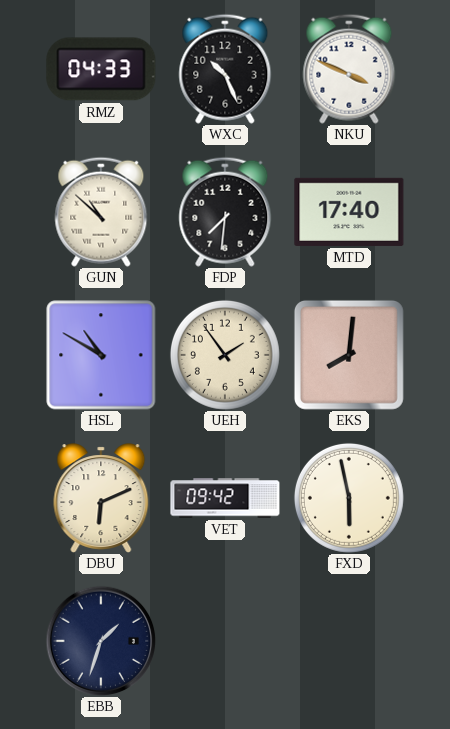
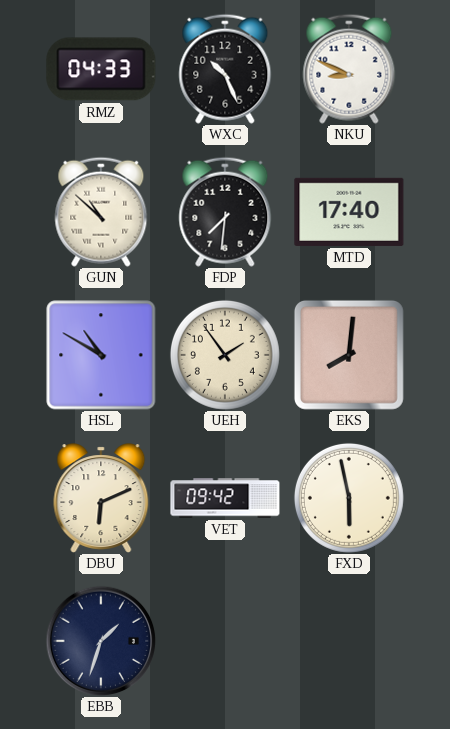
NKU: 3:49 -> 8:49
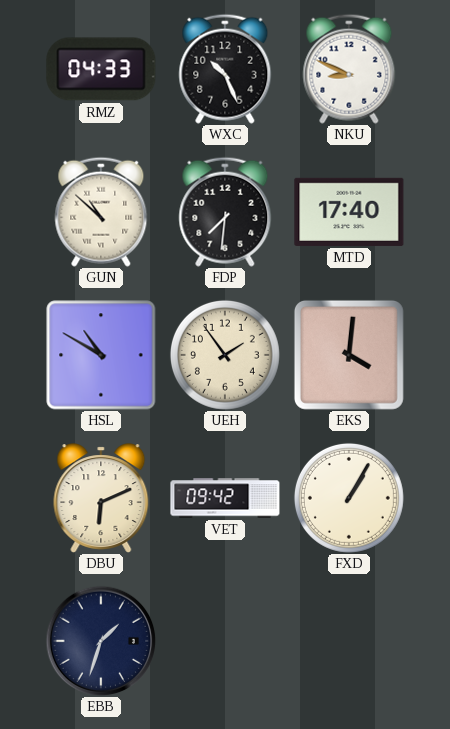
EKS: 8:01 -> 4:01
FXD: 5:58 -> 1:05
